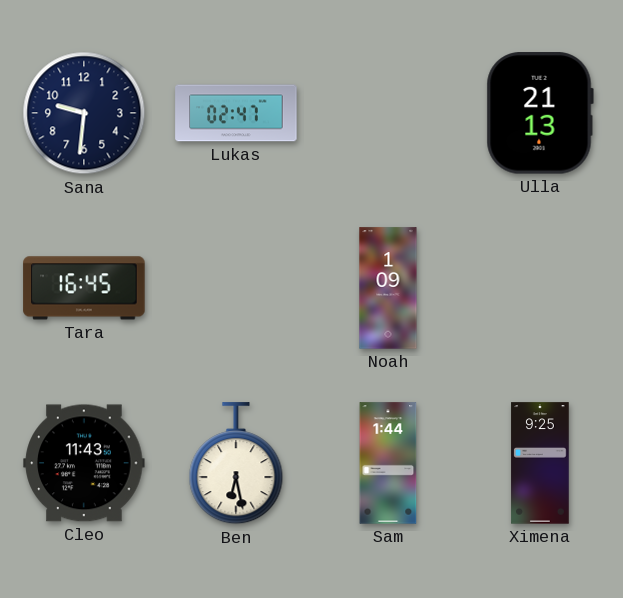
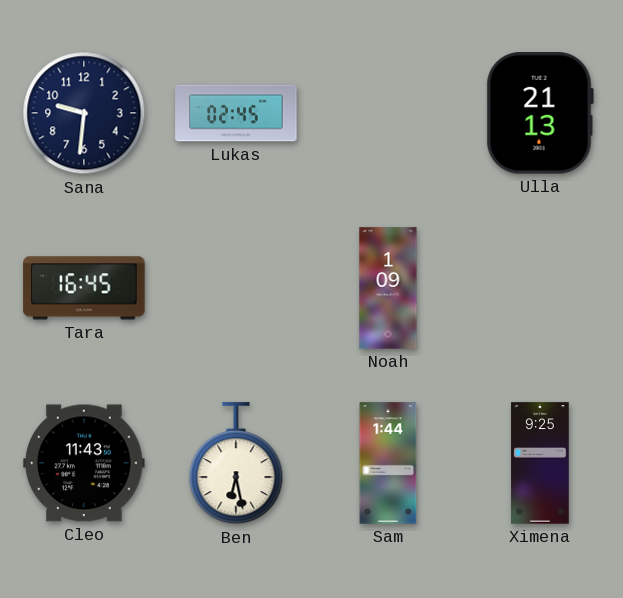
Lukas: 02:47 -> 02:45
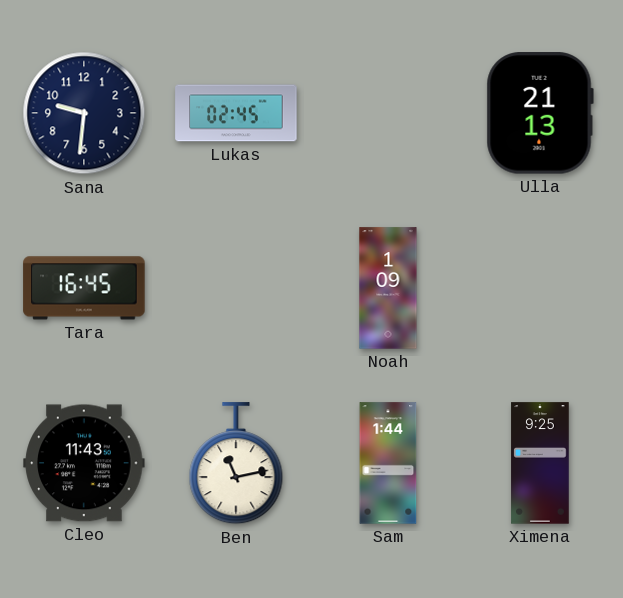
Ben: 6:28 -> 11:13
